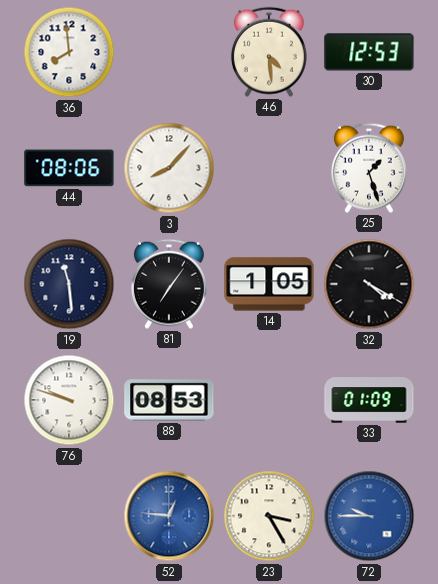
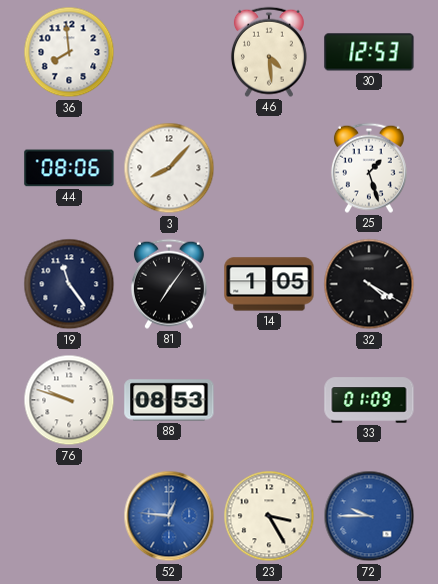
19: 11:29 -> 11:24
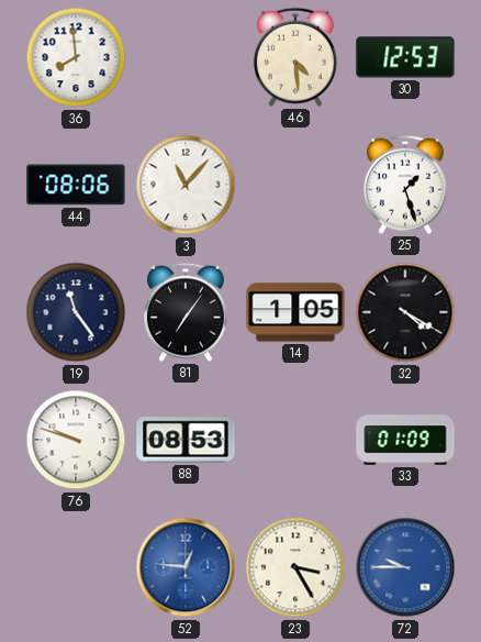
3: 8:07 -> 11:07
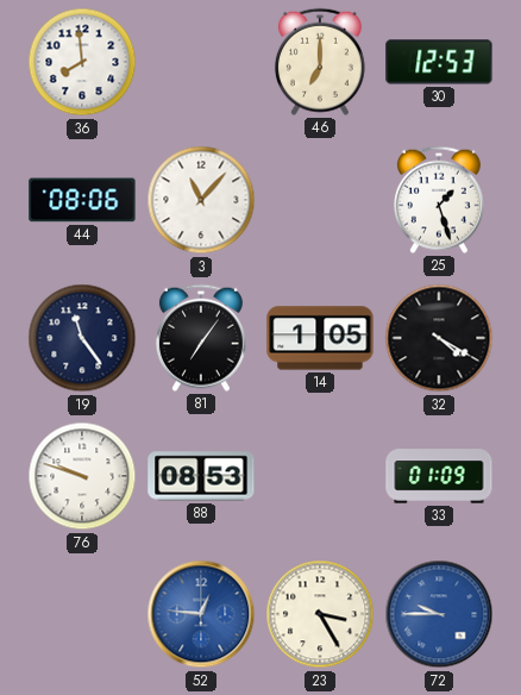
46: 4:29 -> 7:00
